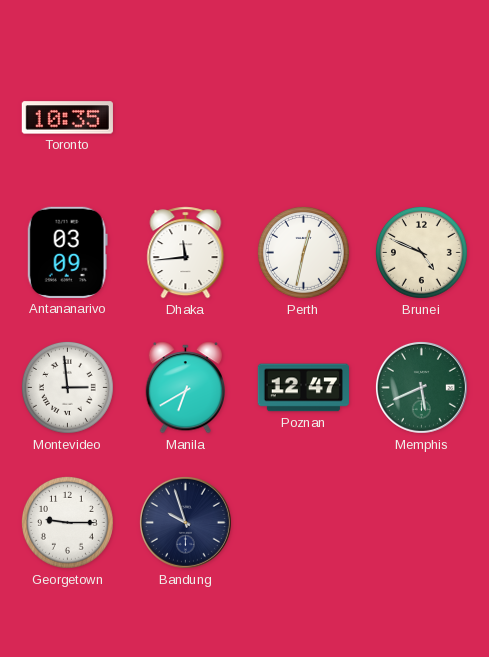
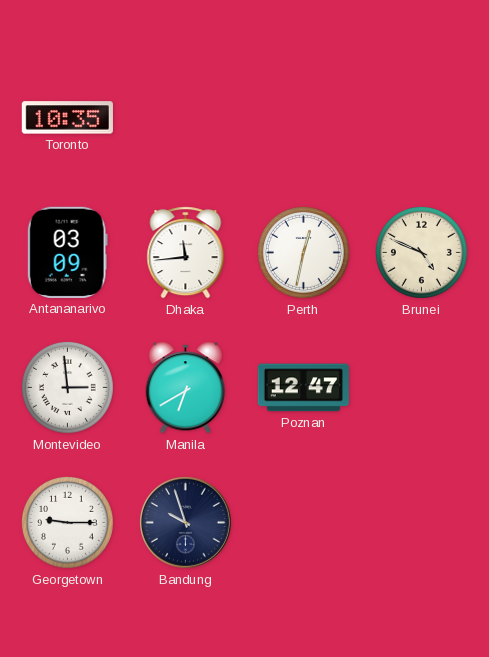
Memphis: 5:41 -> none
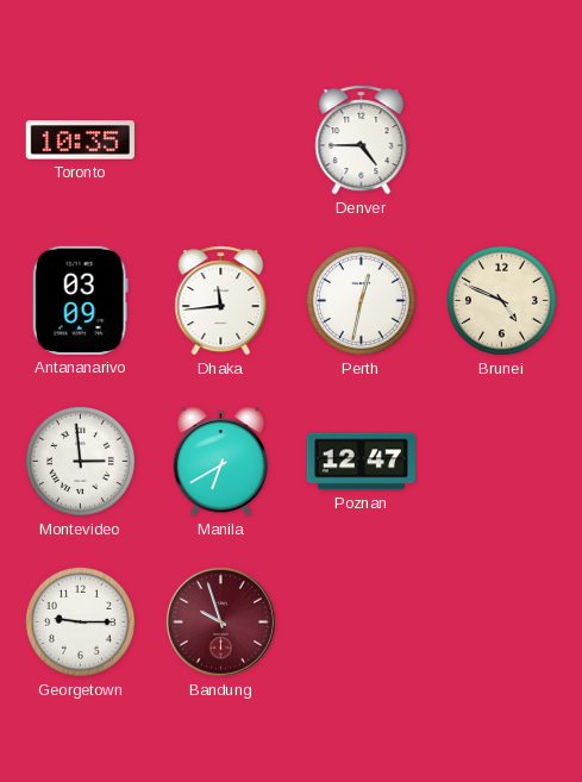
Denver: none -> 4:45
Bandung dial: navy -> burgundy
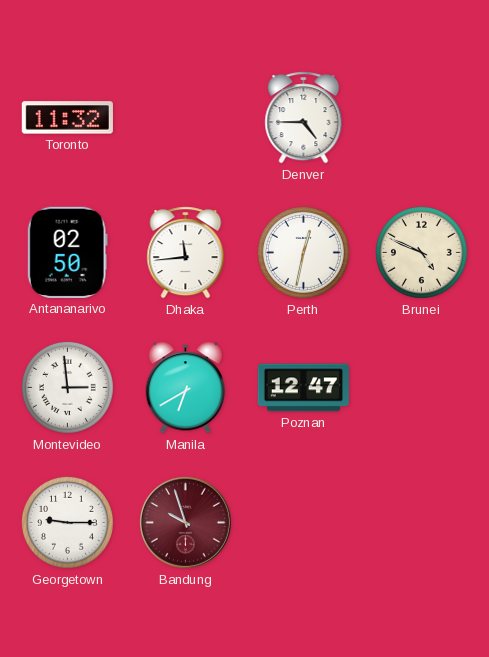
Toronto: 10:35 -> 11:32
Antananarivo: 03:09 -> 02:50
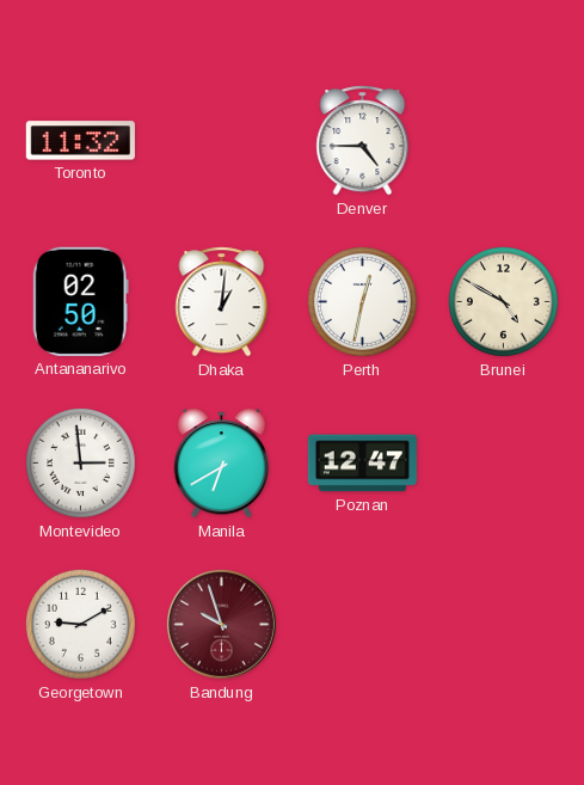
Dhaka: 11:44 -> 1:01
Brunei: 4:49 -> 4:50
Georgetown: 9:15 -> 9:10
